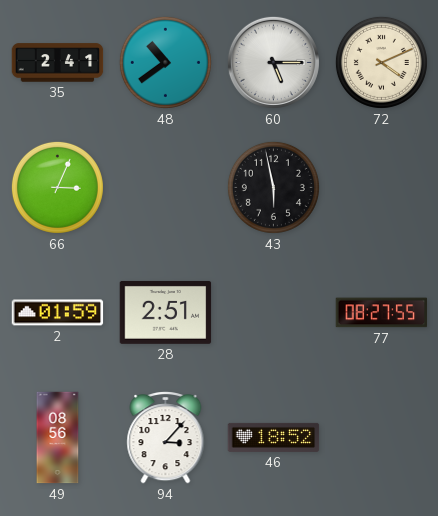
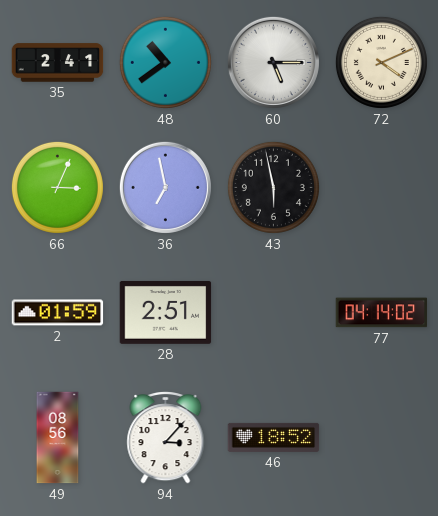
36: none -> 6:58
77: 08:27 -> 04:14
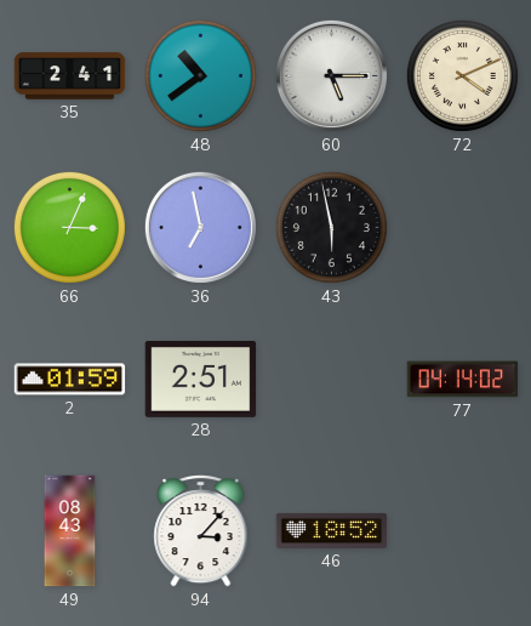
49: 08:56 -> 08:43
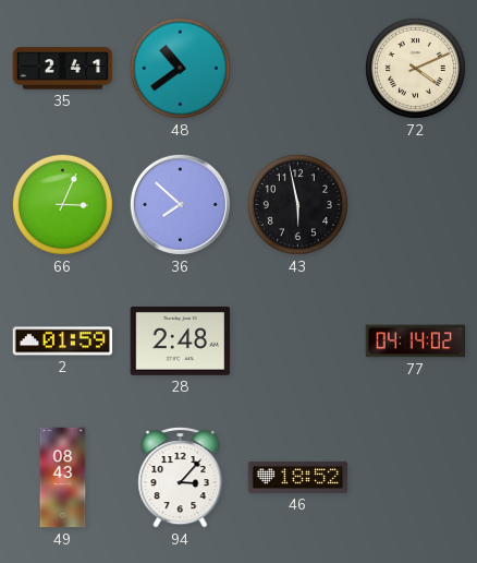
60: 5:15 -> none
36: 6:58 -> 7:52
28: 2:51 -> 2:48
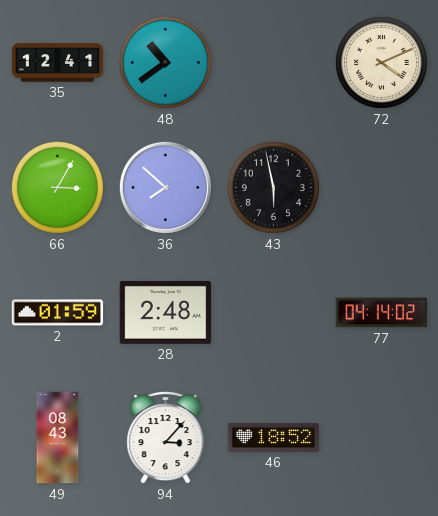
35: 2:41 -> 12:41
66: 3:04 -> 3:05
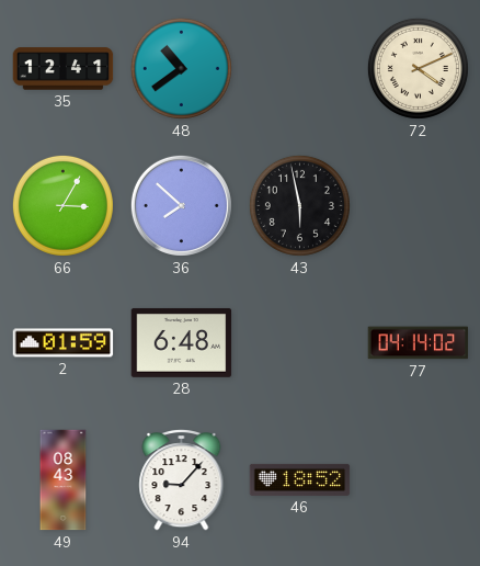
28: 2:48 -> 6:48
94: 3:07 -> 9:07
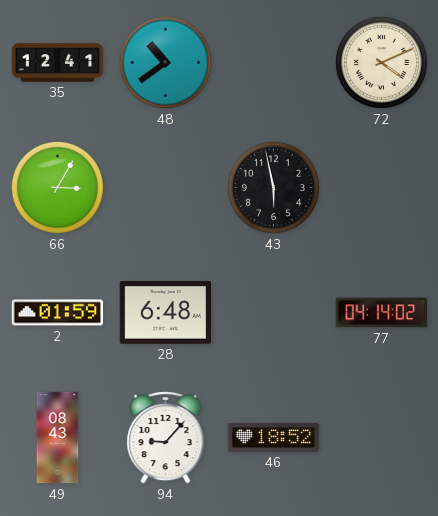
36: 7:52 -> none
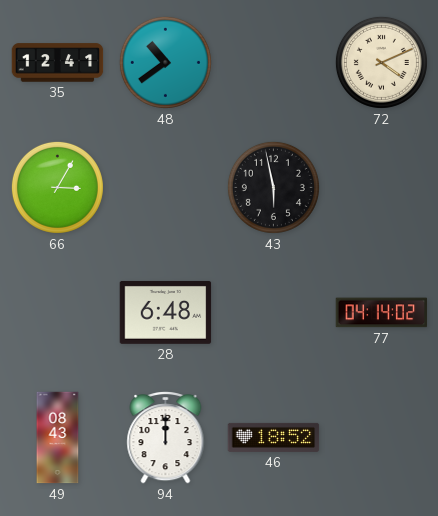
2: 01:59 -> none
94: 9:07 -> 12:00
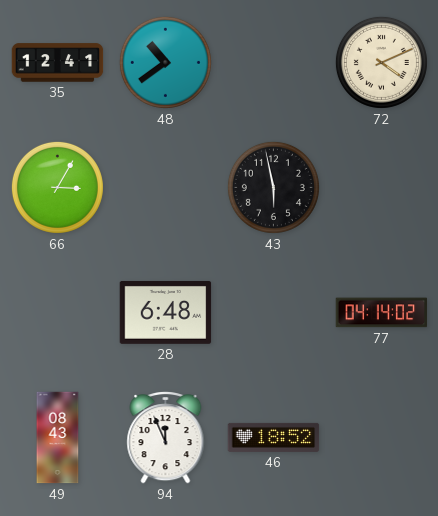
94: 12:00 -> 11:56
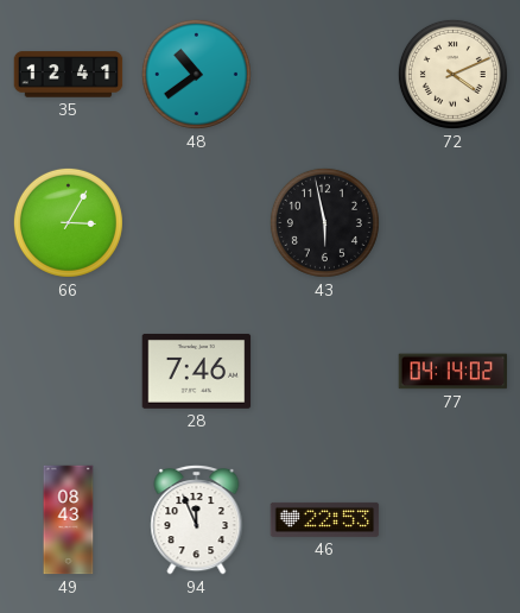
28: 6:48 -> 7:46
46: 18:52 -> 22:53
